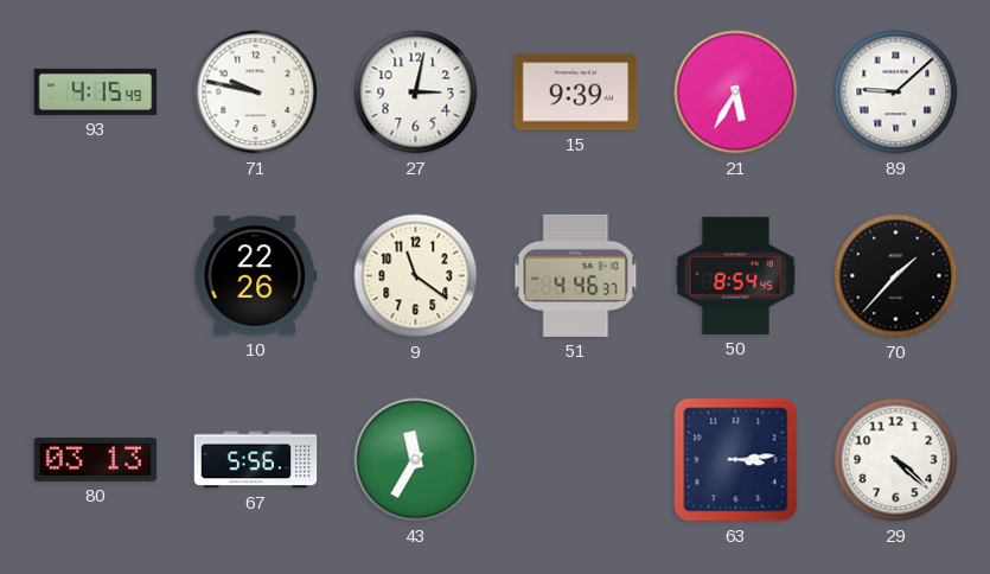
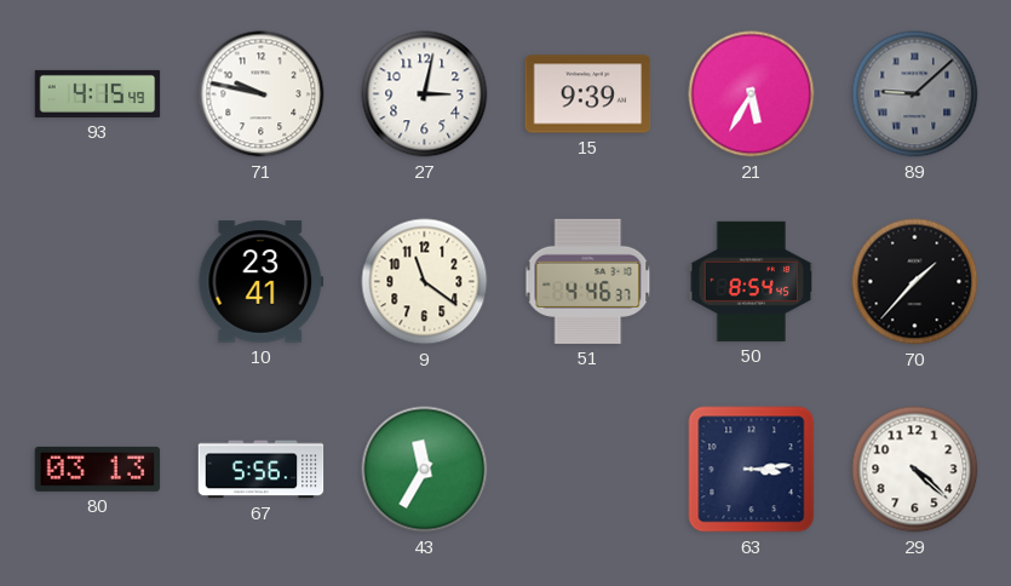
89 dial: white -> grey
10: 22:26 -> 23:41
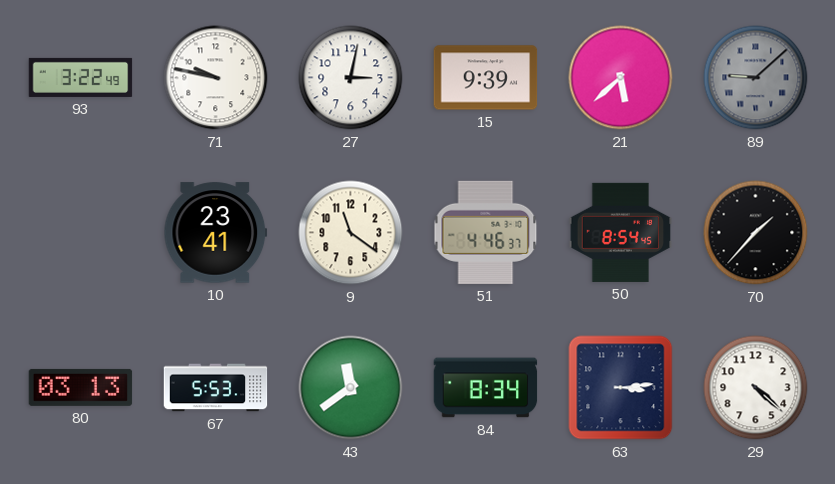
93: 4:15 -> 3:22
21: 5:35 -> 5:38
67: 5:56 -> 5:53
43: 11:35 -> 11:39
84: none -> 8:34
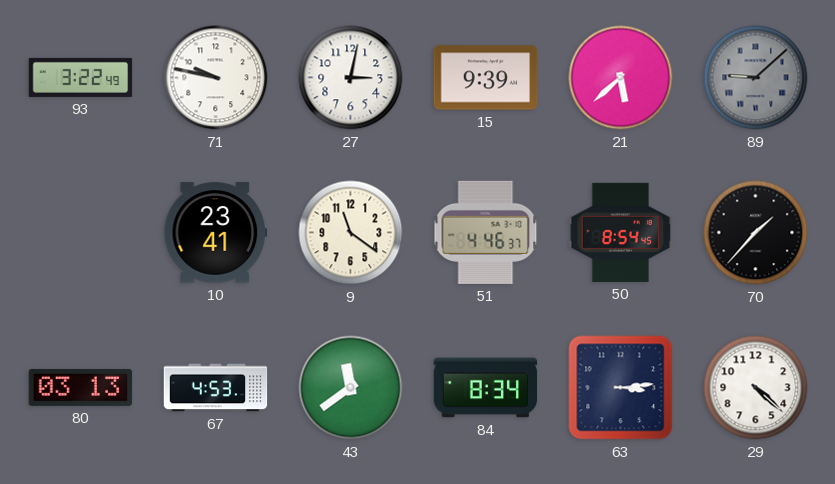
67: 5:53 -> 4:53
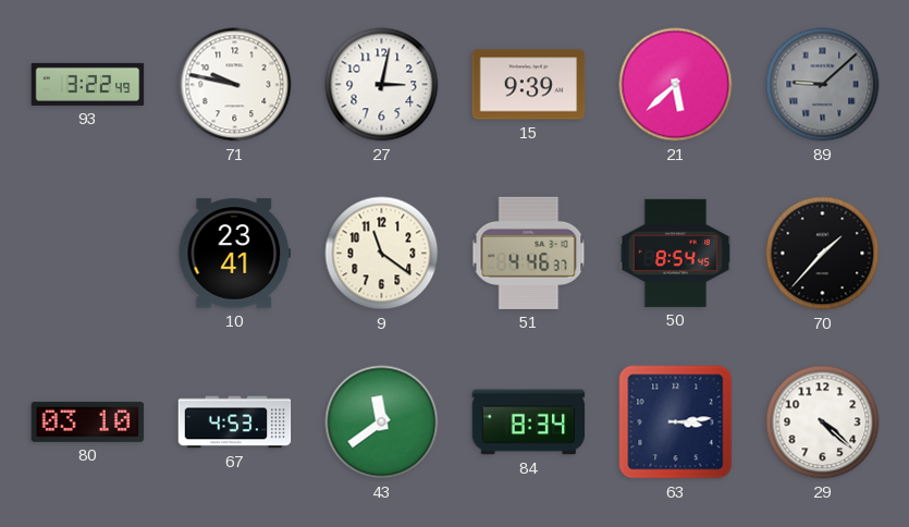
80: 03:13 -> 03:10
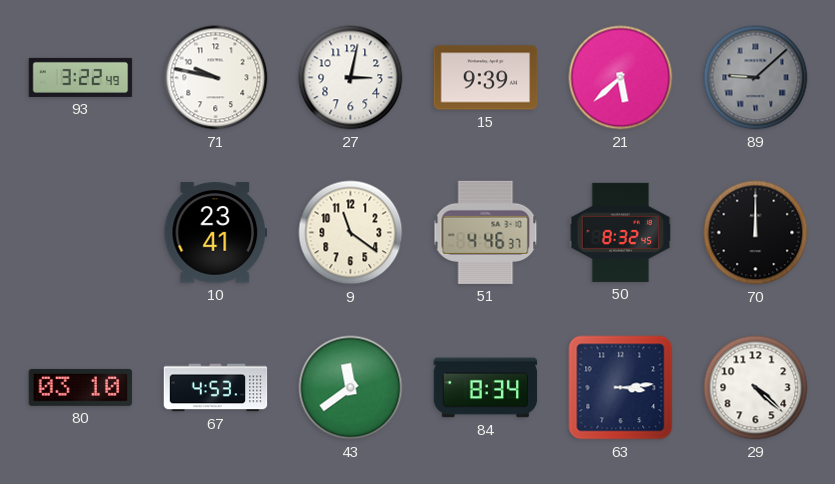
50: 8:54 -> 8:32
70: 1:37 -> 12:00
